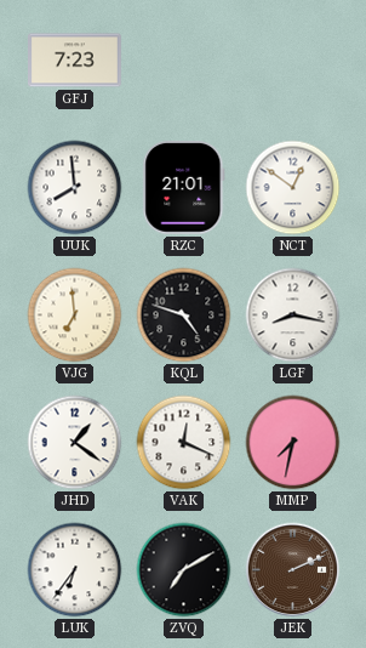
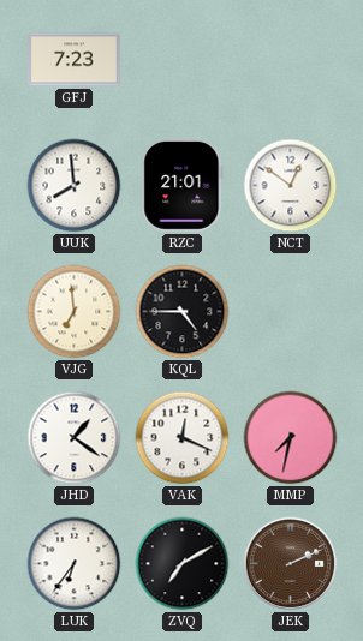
KQL: 4:48 -> 4:45
LGF: 8:17 -> none
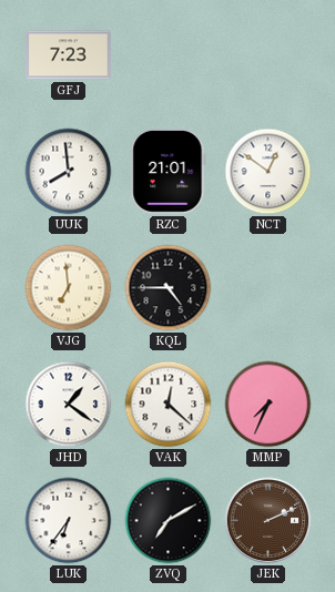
VAK: 12:19 -> 12:22
MMP: 7:32 -> 7:34
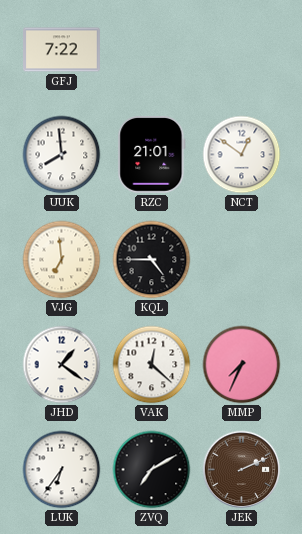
GFJ: 7:23 -> 7:22
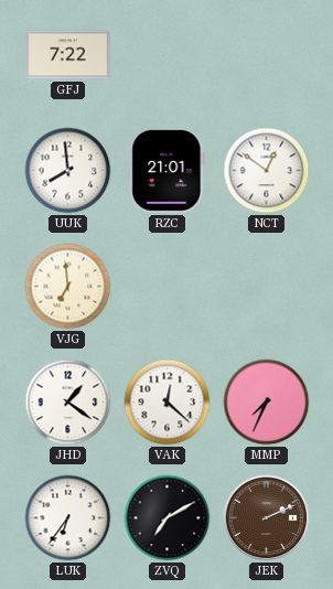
KQL: 4:45 -> none
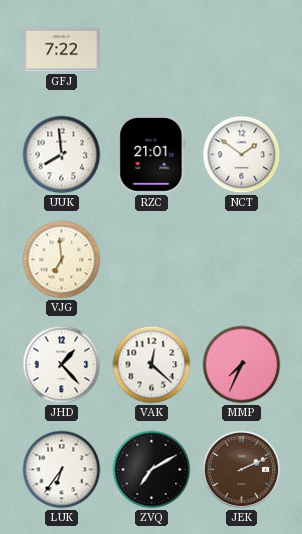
NCT: 12:51 -> 1:51
JHD: 1:21 -> 1:23
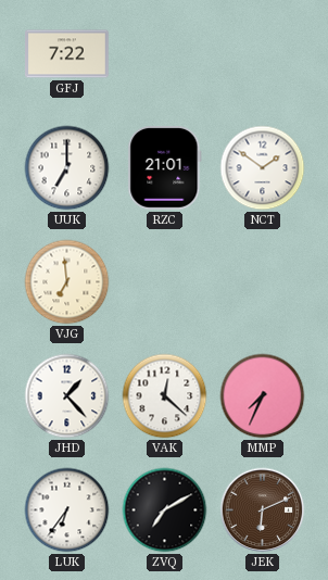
UUK: 7:59 -> 7:00
JEK: 2:11 -> 6:11
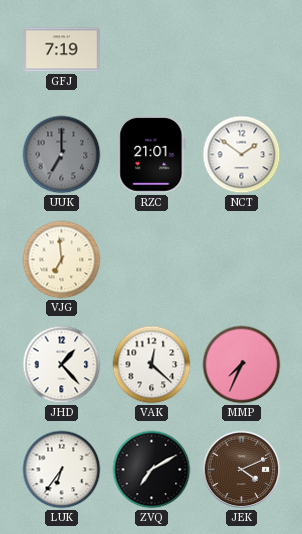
GFJ: 7:22 -> 7:19
UUK dial: white -> grey
JEK: 6:11 -> 4:11
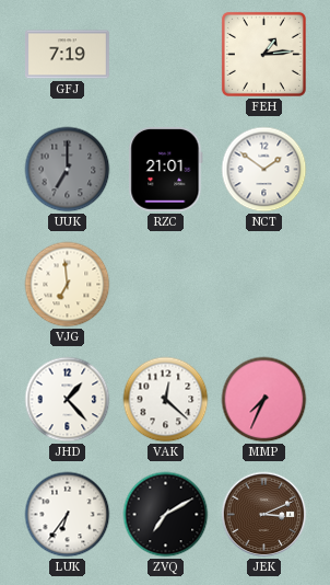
FEH: none -> 1:14
JEK: 4:11 -> 3:11
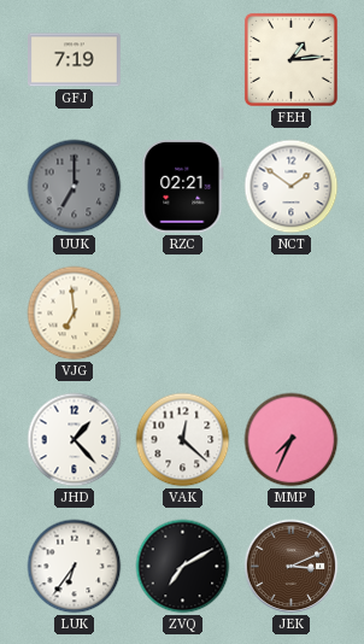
RZC: 21:01 -> 02:21
